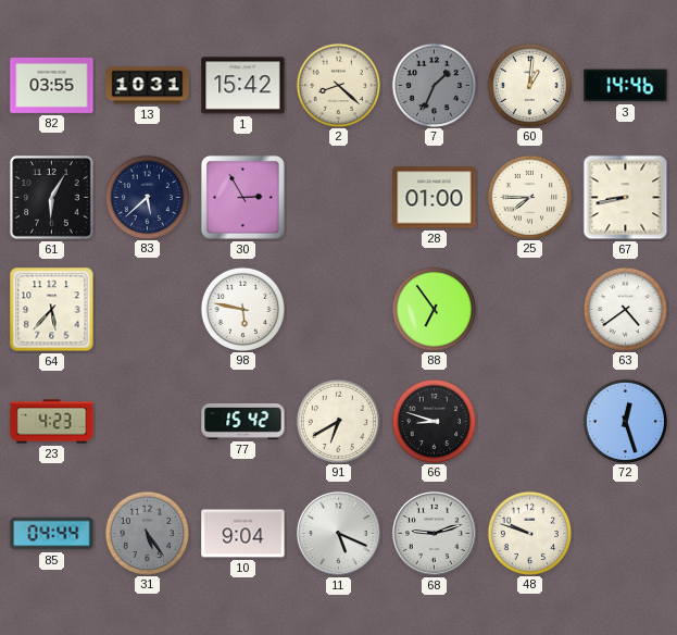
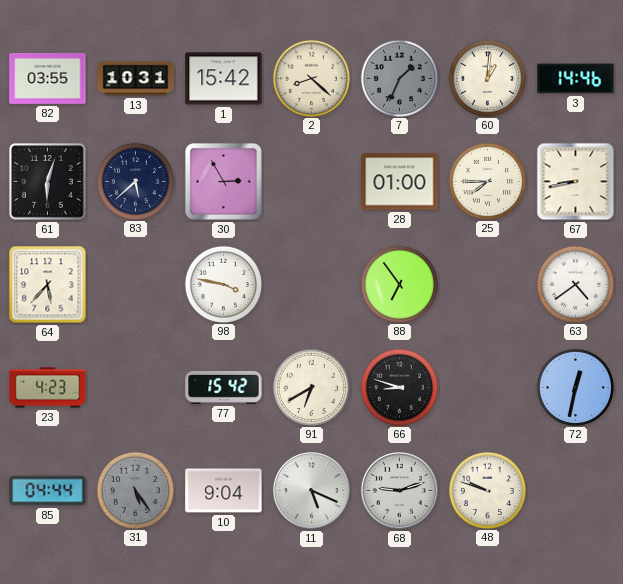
61: 6:05 -> 6:03
98: 5:47 -> 3:47
72: 12:27 -> 12:32
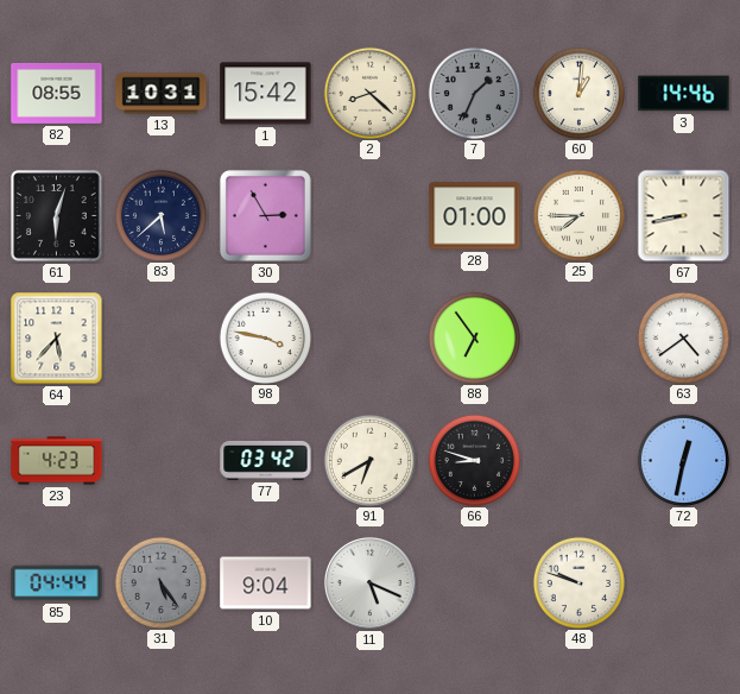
82: 03:55 -> 08:55
77: 15:42 -> 03:42
68: 9:12 -> none
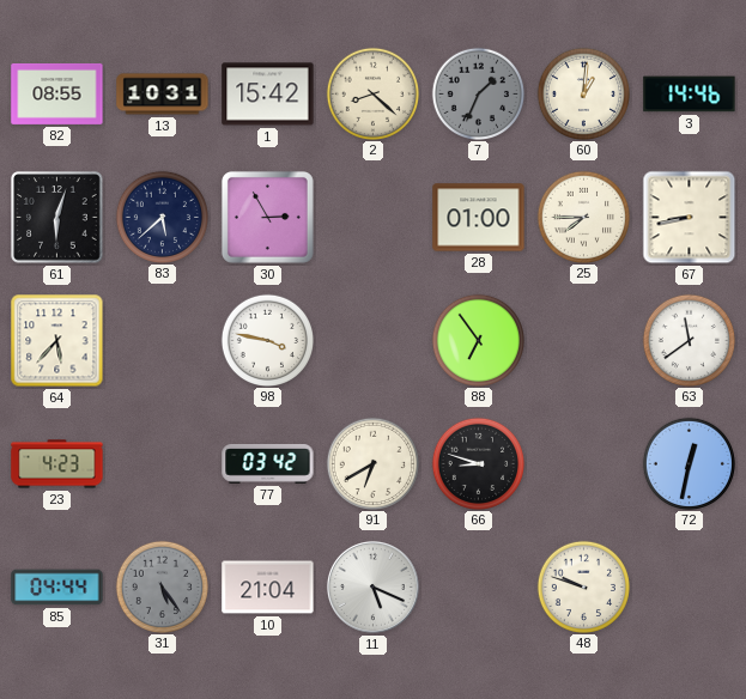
63: 4:39 -> 11:39
10: 9:04 -> 21:04
